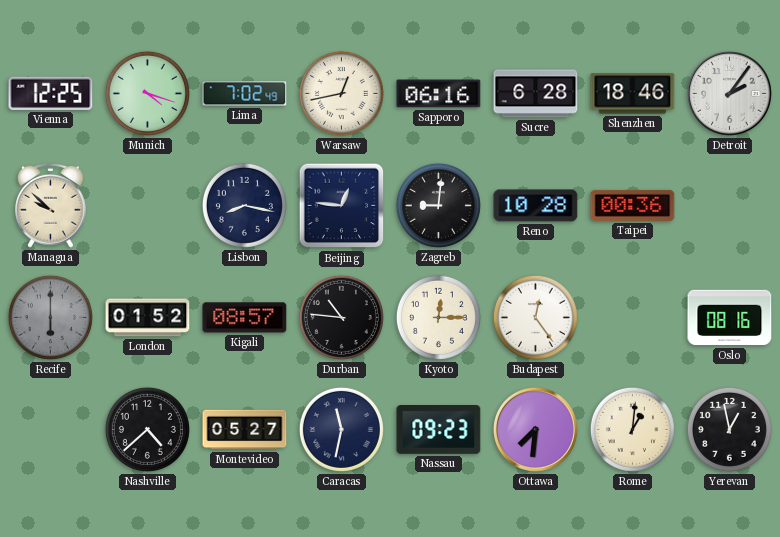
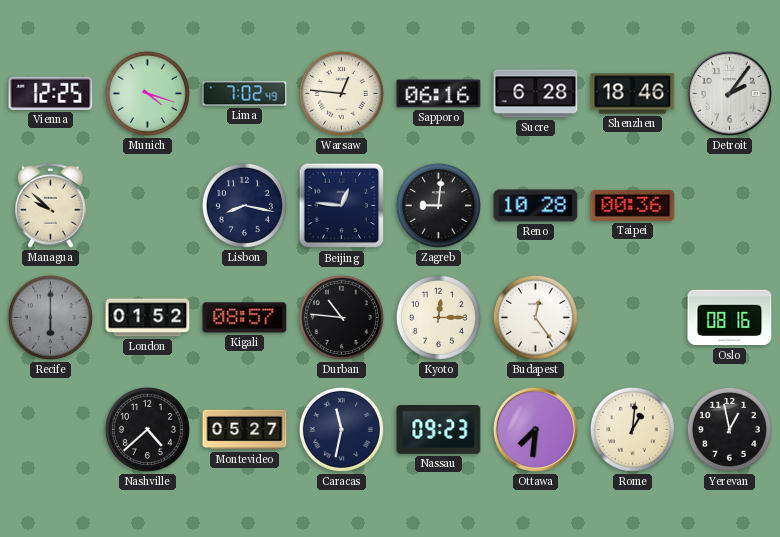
Warsaw: 12:43 -> 12:46
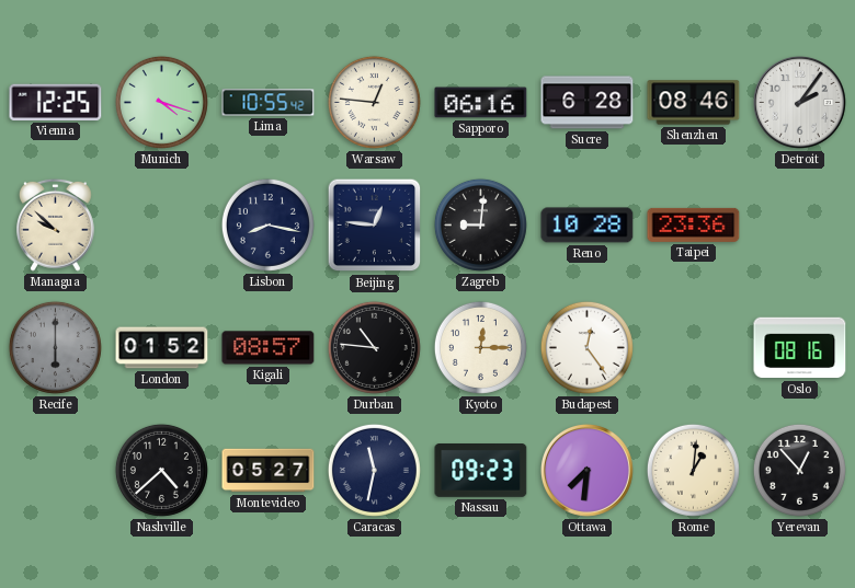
Lima: 7:02 -> 10:55
Shenzhen: 18:46 -> 08:46
Taipei: 00:36 -> 23:36
Yerevan: 12:58 -> 12:53
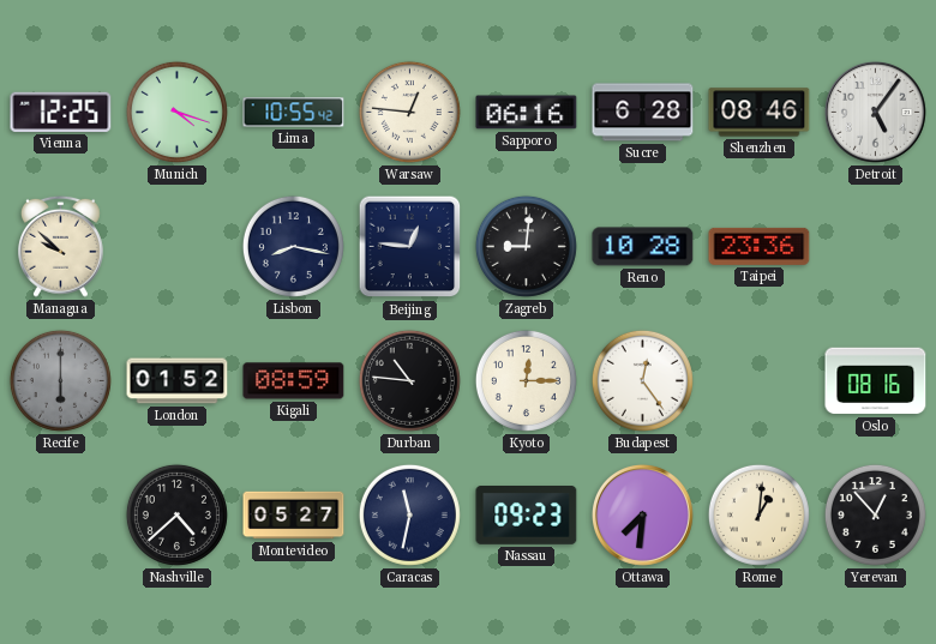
Detroit: 2:06 -> 5:06
Kigali: 08:57 -> 08:59
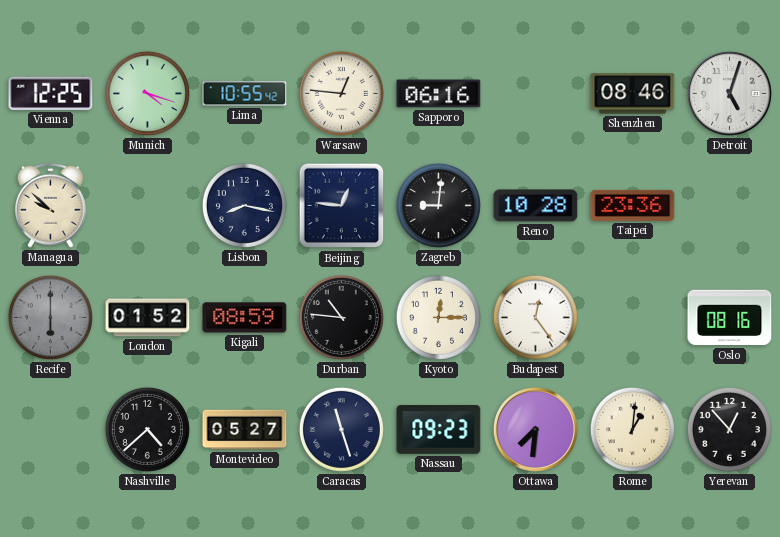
Sucre: 6:28 -> none
Detroit: 5:06 -> 5:03
Caracas: 11:32 -> 11:27
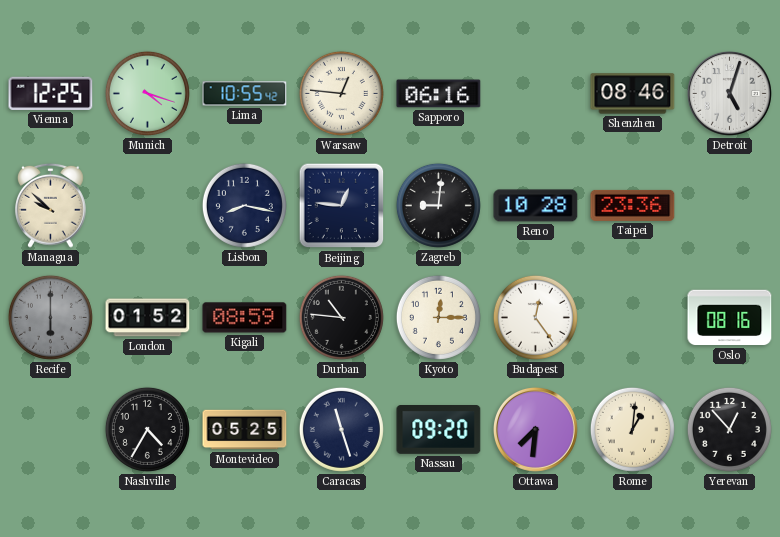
Nashville: 4:38 -> 4:35
Montevideo: 05:27 -> 05:25
Nassau: 09:23 -> 09:20
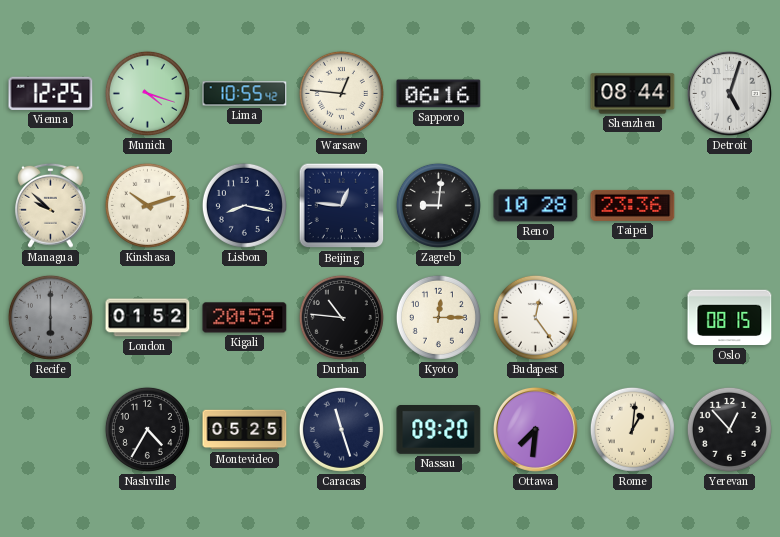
Shenzhen: 08:46 -> 08:44
Kinshasa: none -> 10:12
Kigali: 08:59 -> 20:59
Oslo: 08:16 -> 08:15
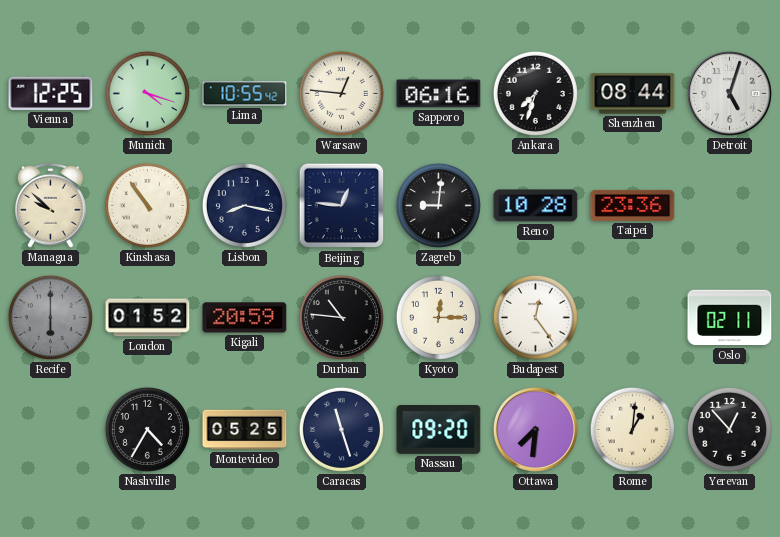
Ankara: none -> 7:33
Kinshasa: 10:12 -> 10:54
Oslo: 08:15 -> 02:11
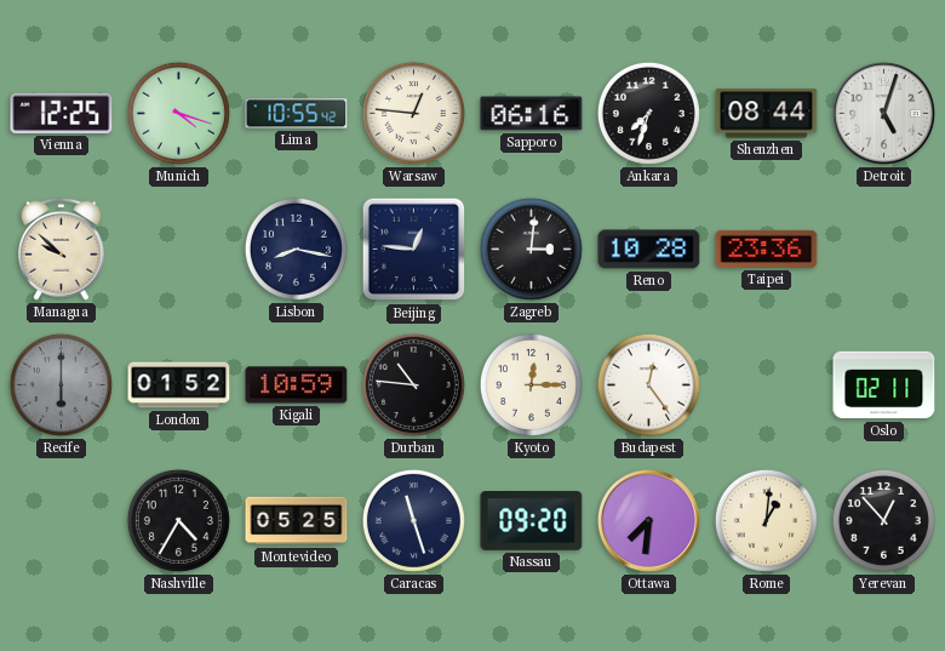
Kinshasa: 10:54 -> none
Zagreb: 9:01 -> 3:01
Kigali: 20:59 -> 10:59
